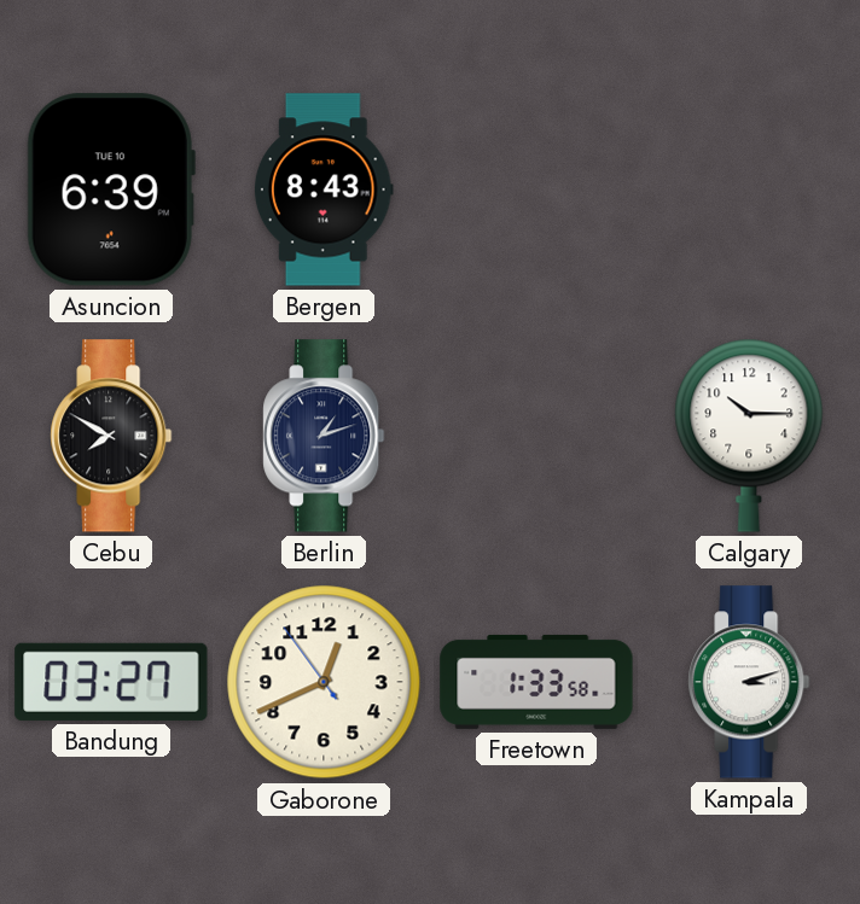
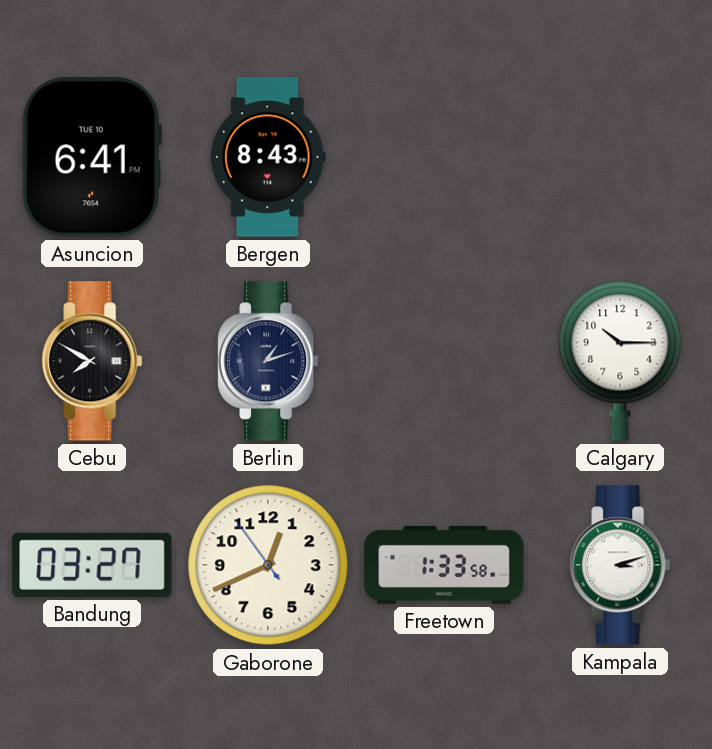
Asuncion: 6:39 -> 6:41
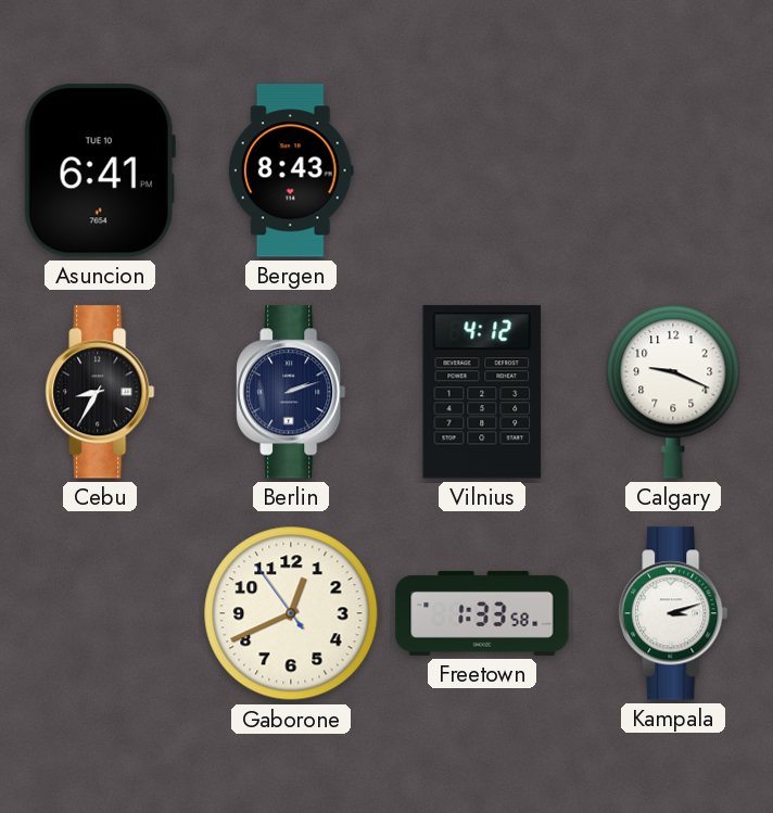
Cebu: 7:50 -> 8:35
Berlin: 1:12 -> 2:12
Vilnius: none -> 4:12
Calgary: 10:15 -> 9:19
Bandung: 03:27 -> none
